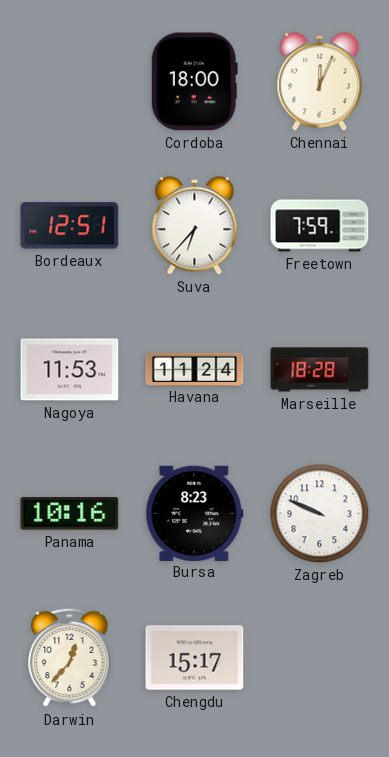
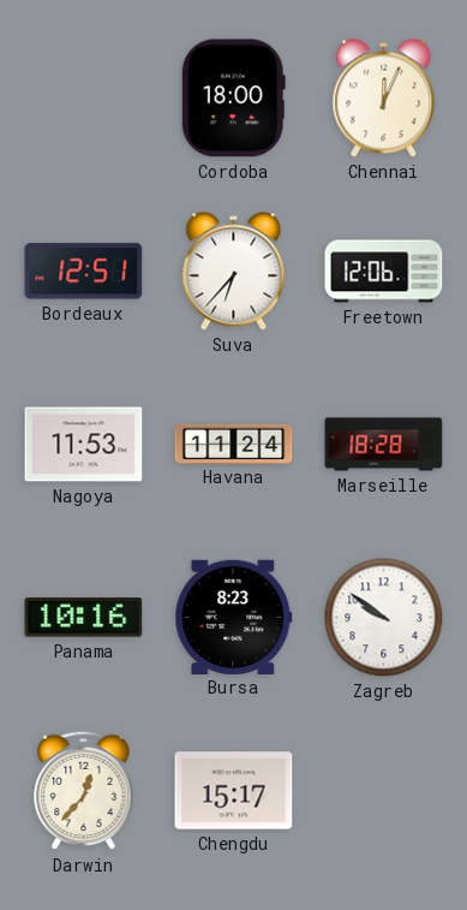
Freetown: 7:59 -> 12:06
Zagreb: 9:49 -> 9:51
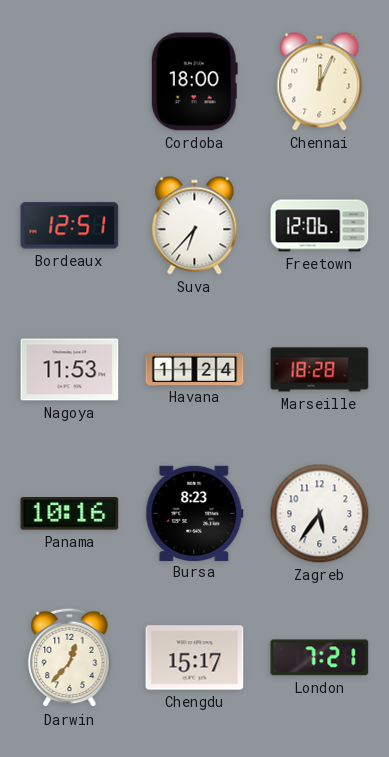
Zagreb: 9:51 -> 5:36
London: none -> 7:21
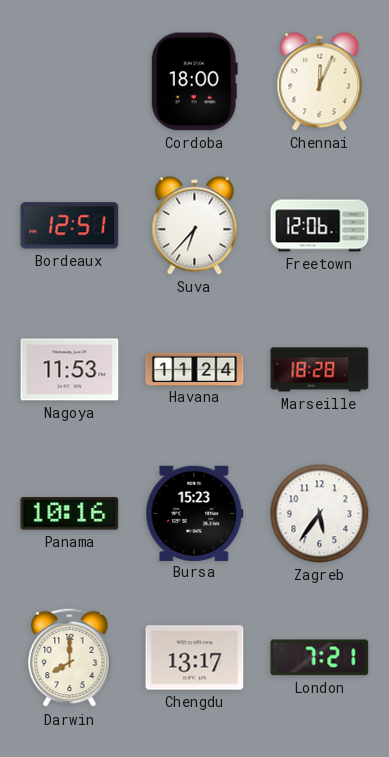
Bursa: 8:23 -> 15:23
Darwin: 12:37 -> 8:00
Chengdu: 15:17 -> 13:17
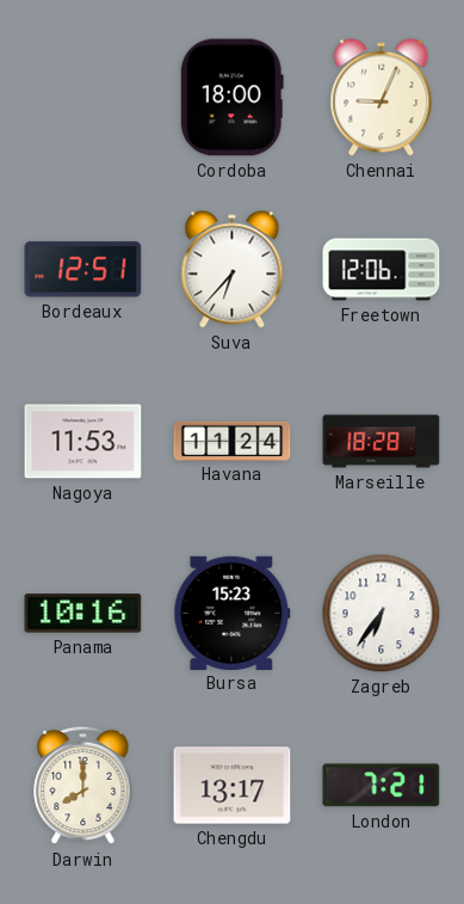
Chennai: 12:04 -> 9:04
Zagreb: 5:36 -> 6:36
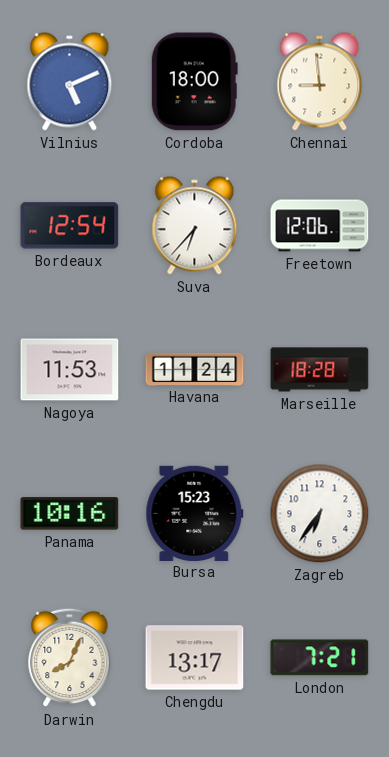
Vilnius: none -> 5:11
Chennai: 9:04 -> 8:59
Bordeaux: 12:51 -> 12:54
Darwin: 8:00 -> 8:04
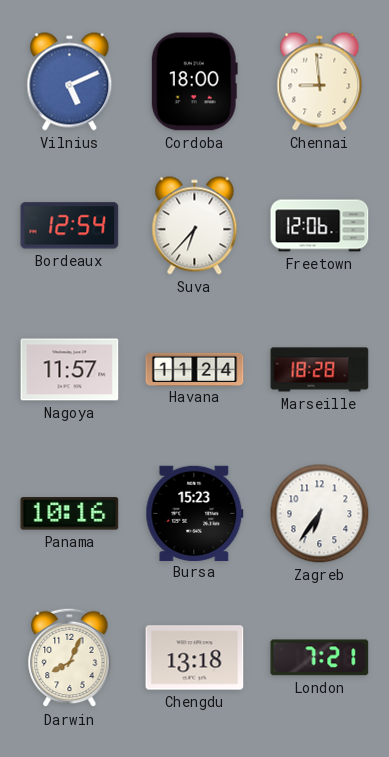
Nagoya: 11:53 -> 11:57
Chengdu: 13:17 -> 13:18
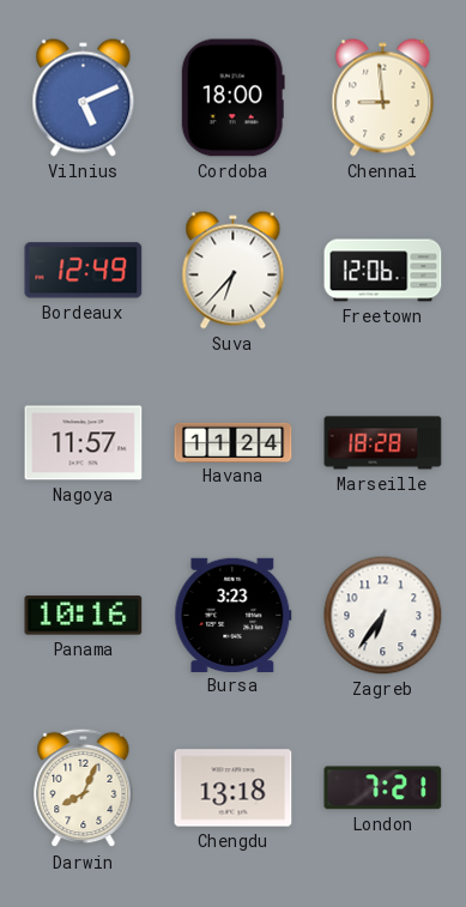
Bordeaux: 12:54 -> 12:49
Bursa: 15:23 -> 3:23
